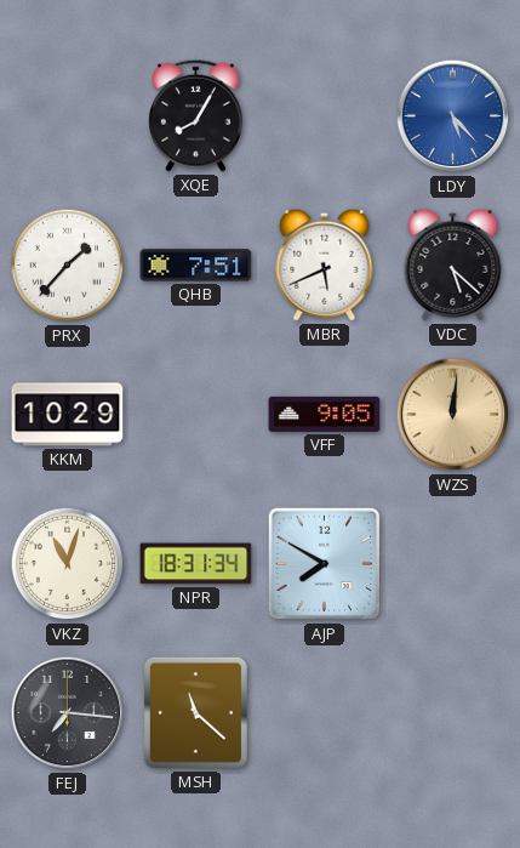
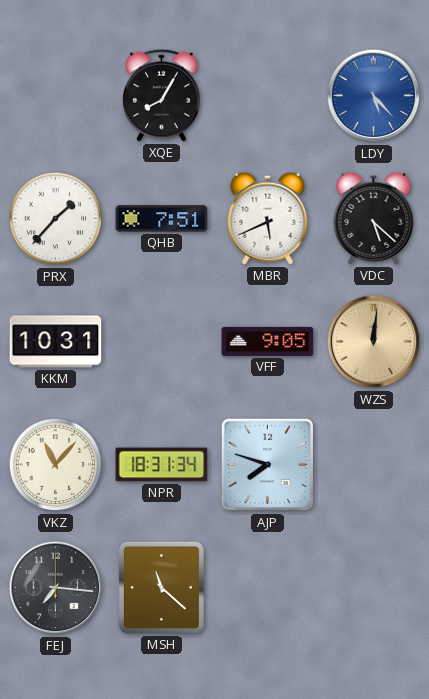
KKM: 10:29 -> 10:31
VKZ: 11:03 -> 11:07
AJP: 7:50 -> 7:48
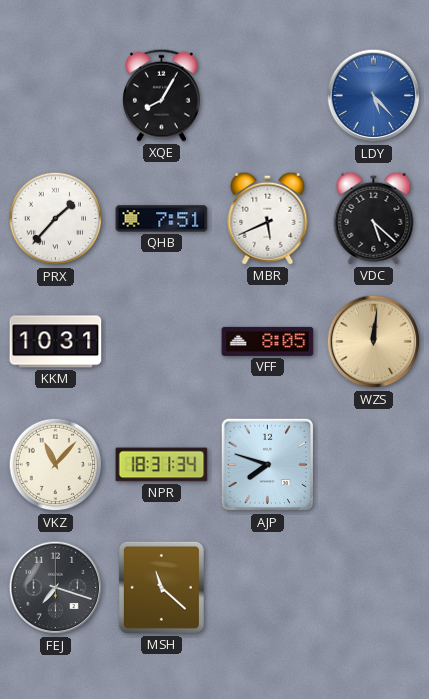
VFF: 9:05 -> 8:05
FEJ: 7:16 -> 7:18
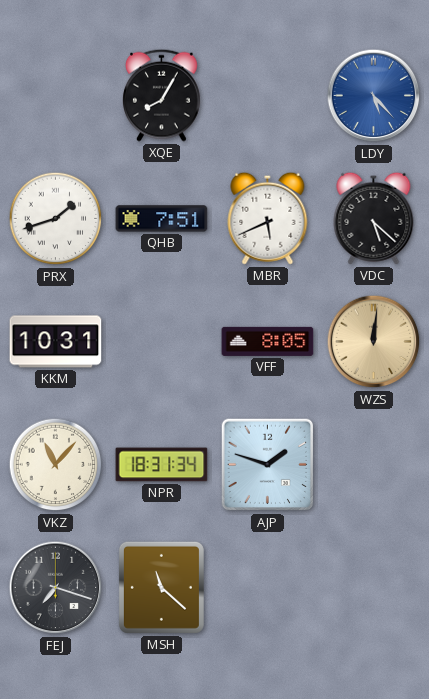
PRX: 1:37 -> 1:42
AJP: 7:48 -> 1:48
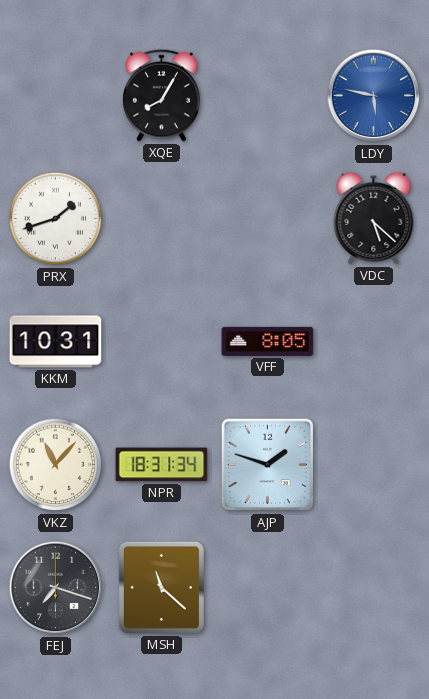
LDY: 5:23 -> 5:47
QHB: 7:51 -> none
MBR: 5:41 -> none
WZS: 12:01 -> none
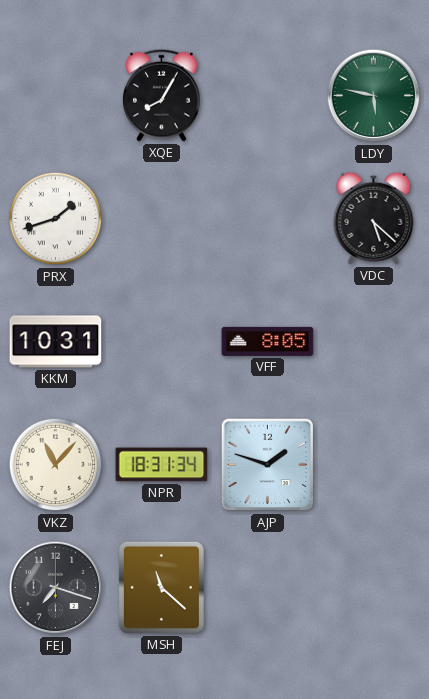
LDY dial: blue -> green
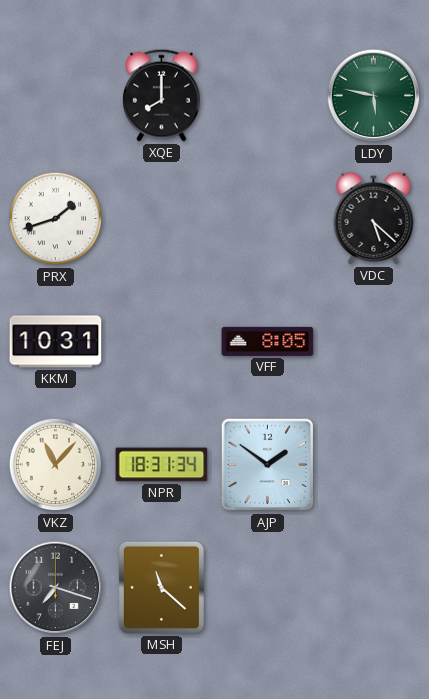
XQE: 8:05 -> 8:00
AJP: 1:48 -> 1:51
